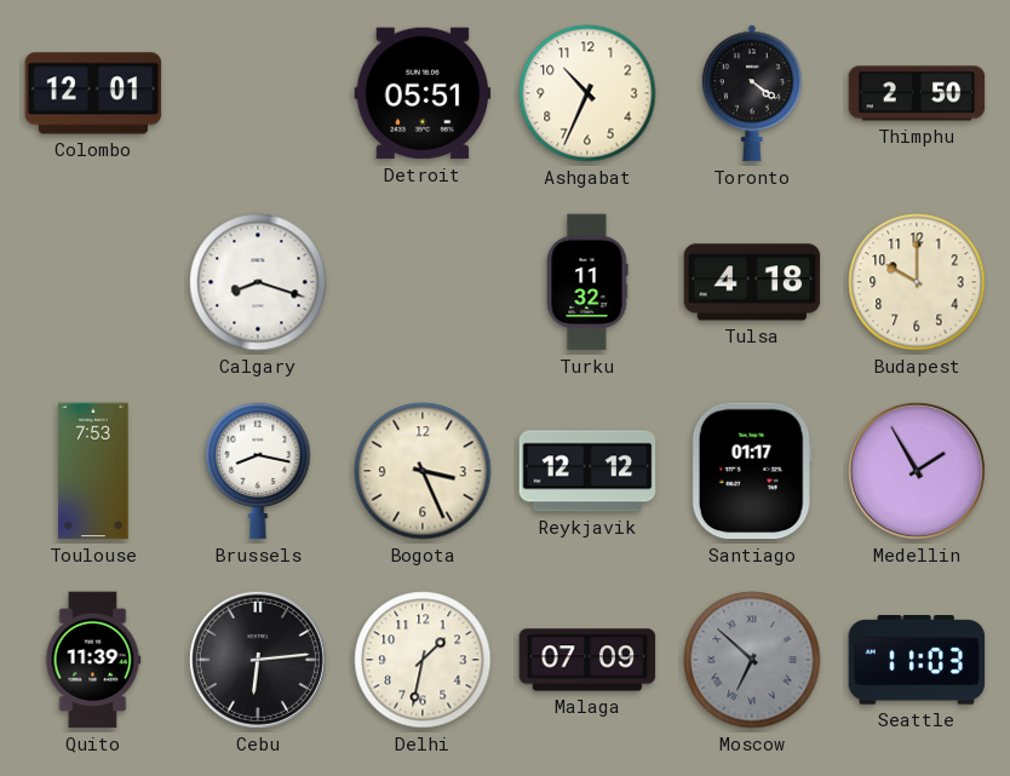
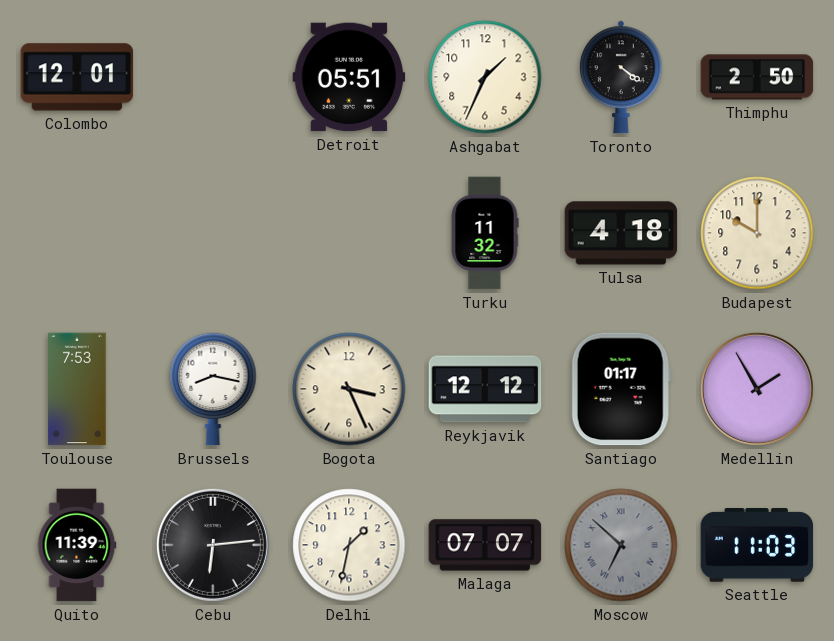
Ashgabat: 10:34 -> 1:34
Calgary: 8:18 -> none
Malaga: 07:09 -> 07:07
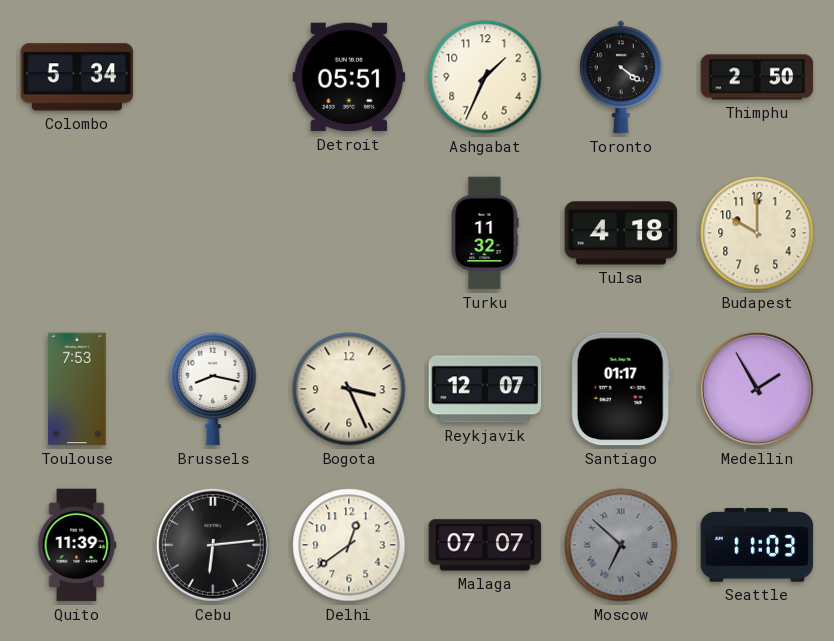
Colombo: 12:01 -> 5:34
Reykjavik: 12:12 -> 12:07
Delhi: 1:32 -> 12:39
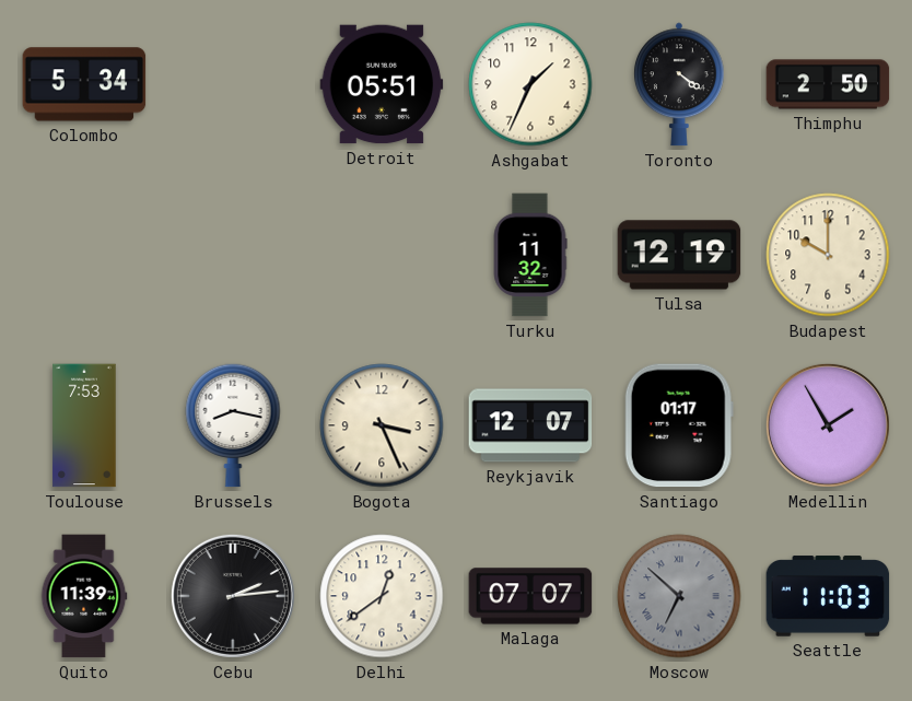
Tulsa: 4:18 -> 12:19
Cebu: 6:14 -> 2:14
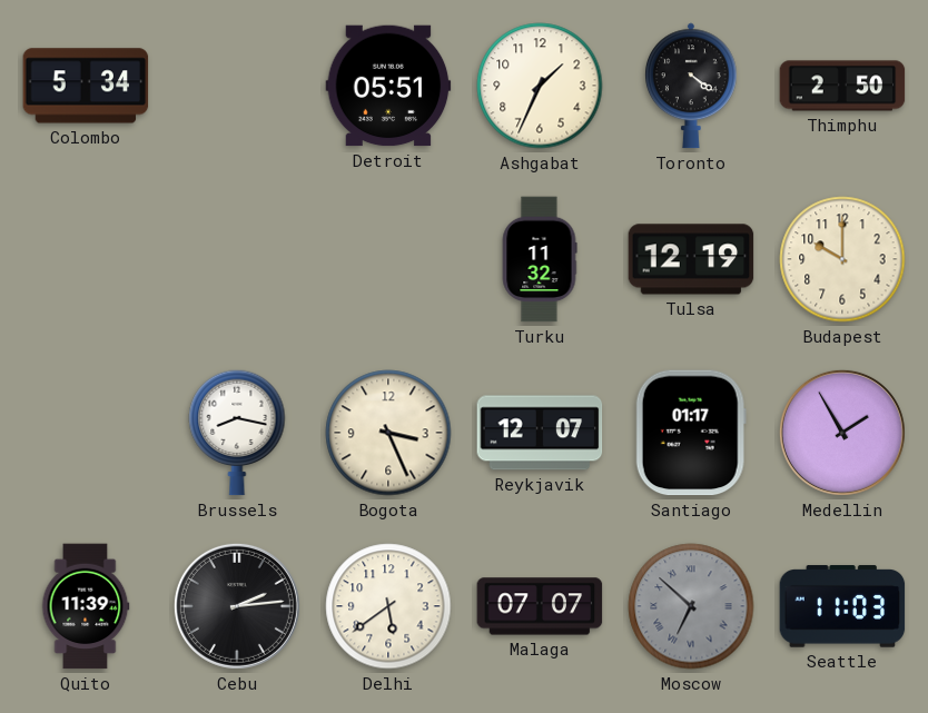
Toulouse: 7:53 -> none
Delhi: 12:39 -> 5:39
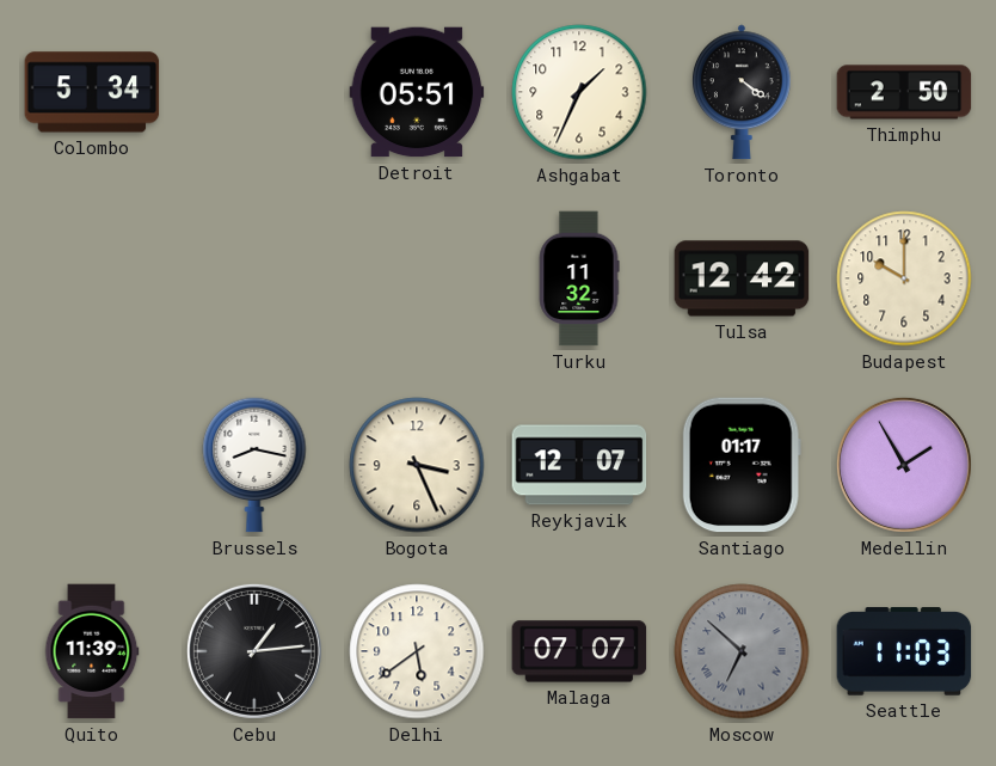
Tulsa: 12:19 -> 12:42
Cebu: 2:14 -> 1:14
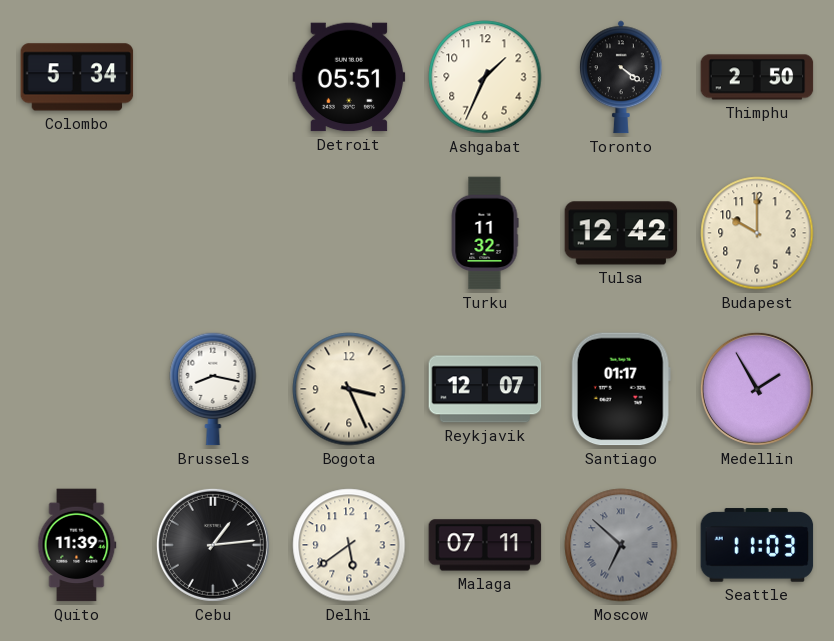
Malaga: 07:07 -> 07:11
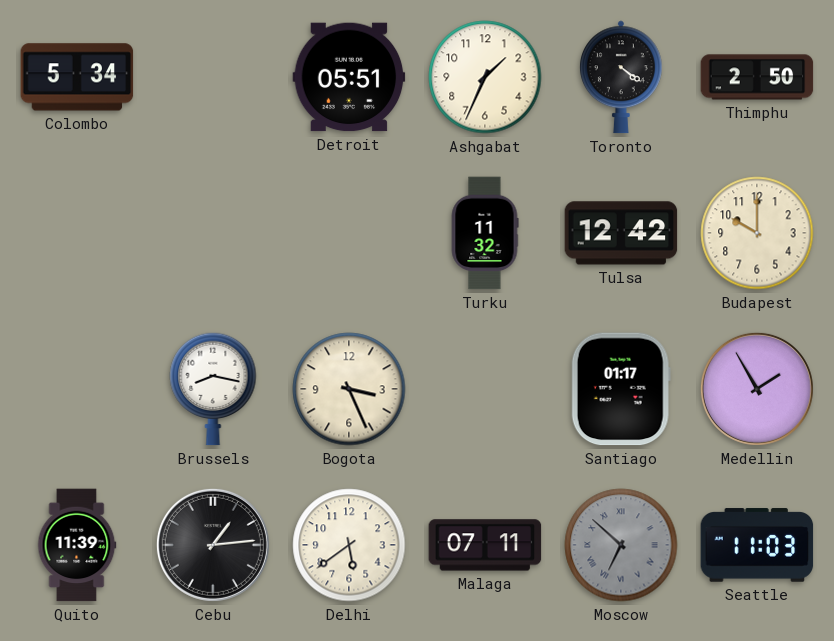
Reykjavik: 12:07 -> none
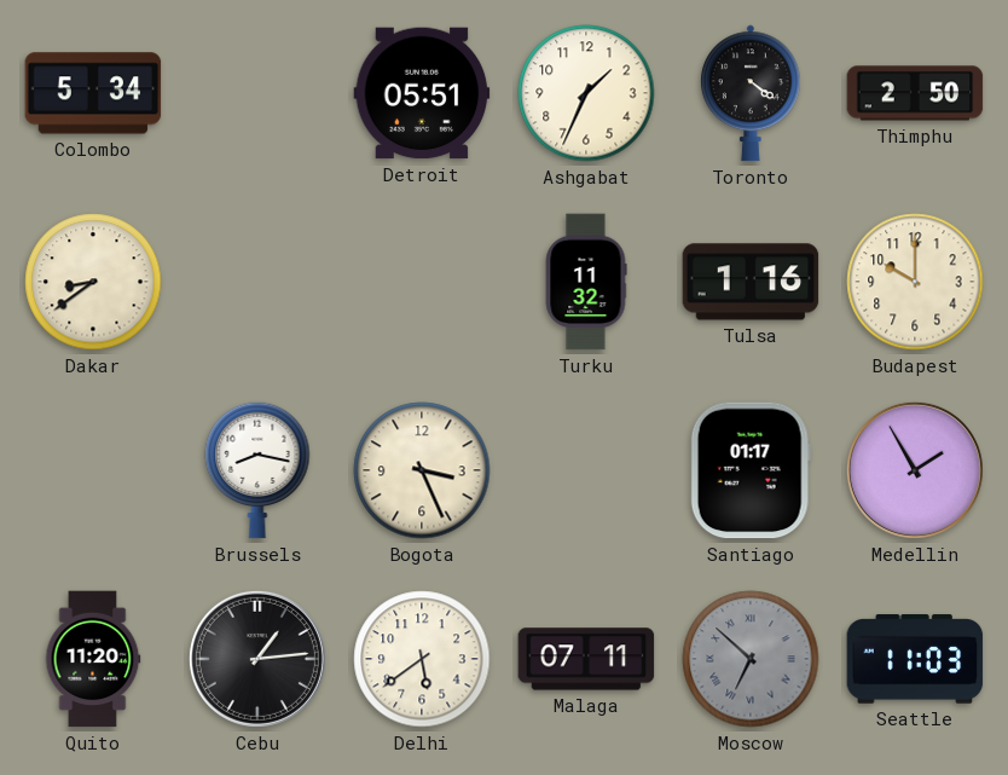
Dakar: none -> 8:39
Tulsa: 12:42 -> 1:16
Quito: 11:39 -> 11:20
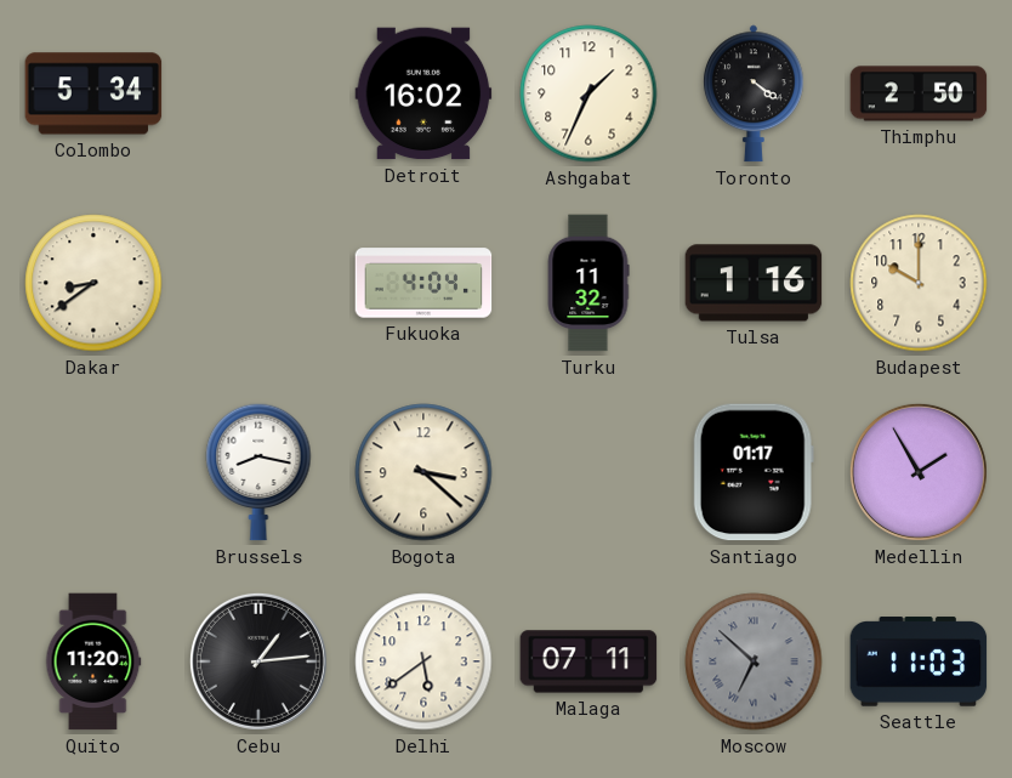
Detroit: 05:51 -> 16:02
Fukuoka: none -> 4:04
Bogota: 3:26 -> 3:22
